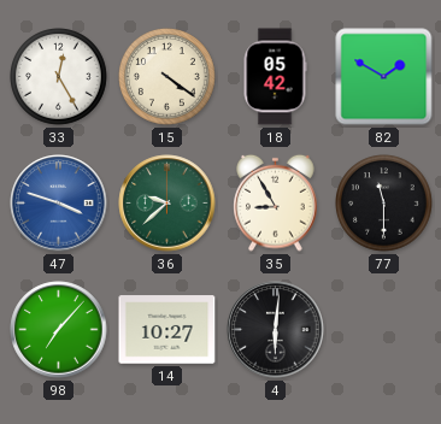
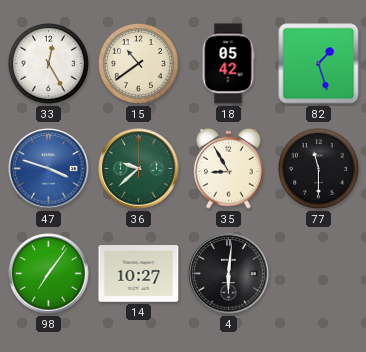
15: 4:21 -> 10:39
82: 1:50 -> 1:27
98: 7:07 -> 7:06
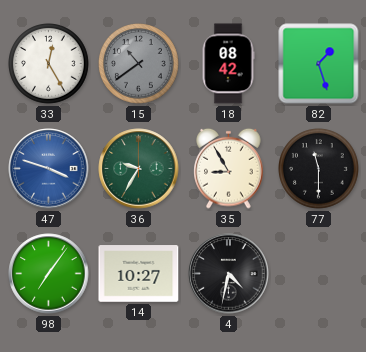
15 dial: cream -> grey
18: 05:42 -> 08:42
36: 9:38 -> 9:35
4: 6:01 -> 4:32
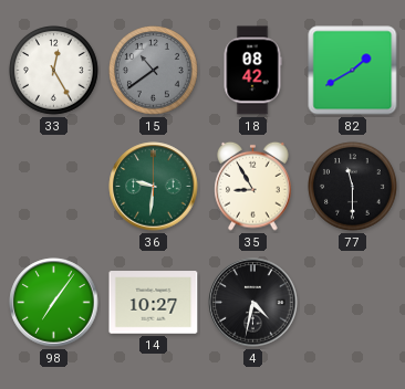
82: 1:27 -> 1:40
47: 3:48 -> none
36: 9:35 -> 9:31
